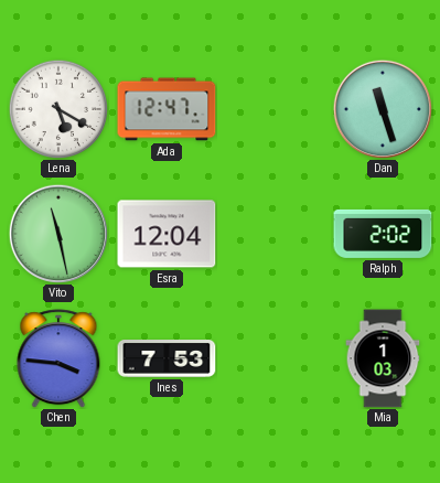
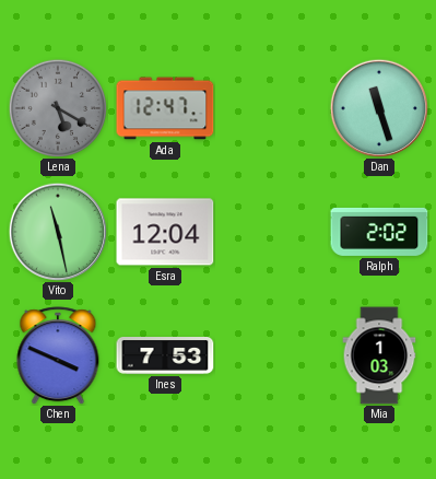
Lena dial: white -> grey
Chen: 3:46 -> 3:49
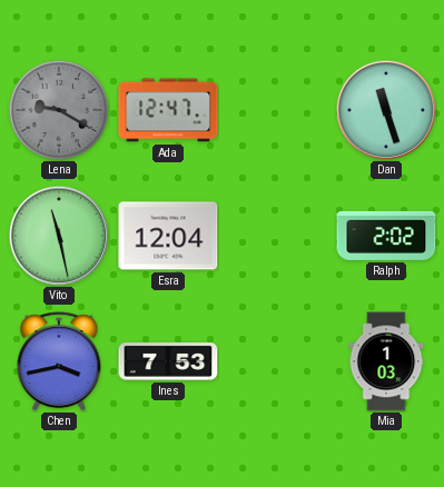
Lena: 5:20 -> 9:20
Chen: 3:49 -> 3:43
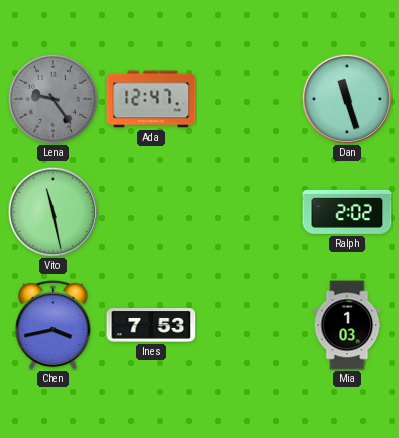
Lena: 9:20 -> 9:24
Esra: 12:04 -> none
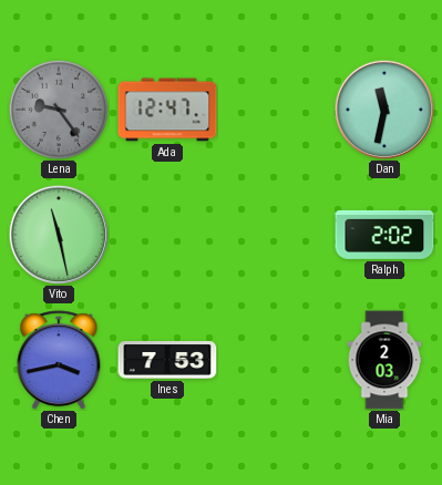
Dan: 11:27 -> 11:32
Mia: 1:03 -> 2:03
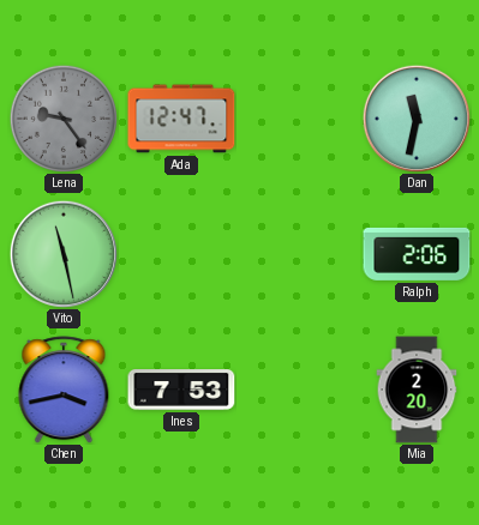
Ralph: 2:02 -> 2:06
Mia: 2:03 -> 2:20
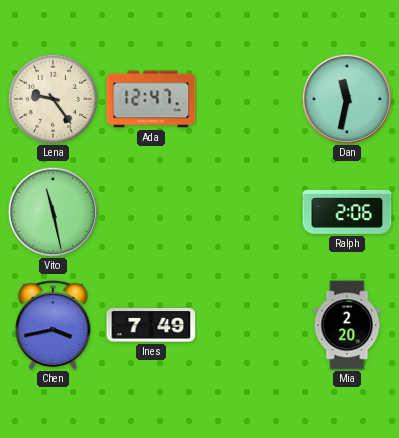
Lena dial: grey -> cream
Ines: 7:53 -> 7:49
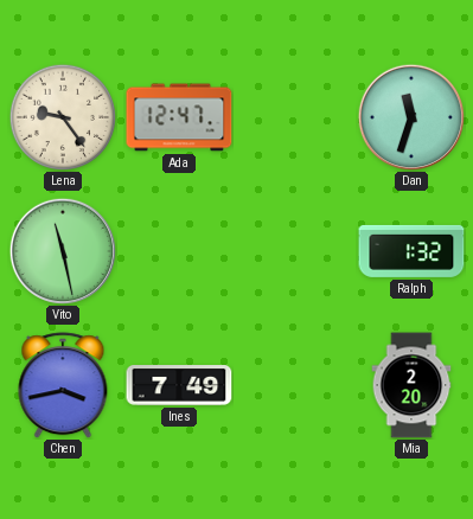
Dan: 11:32 -> 11:33
Ralph: 2:06 -> 1:32
